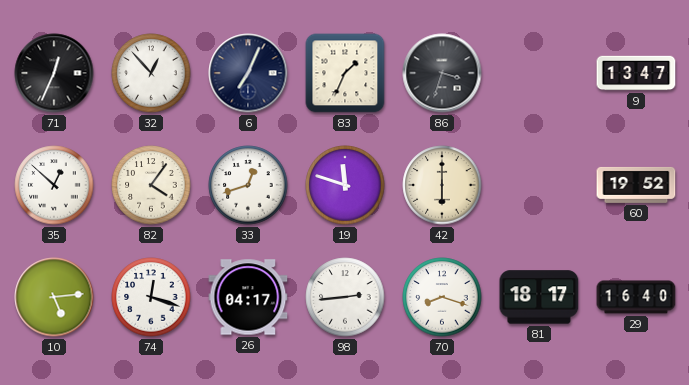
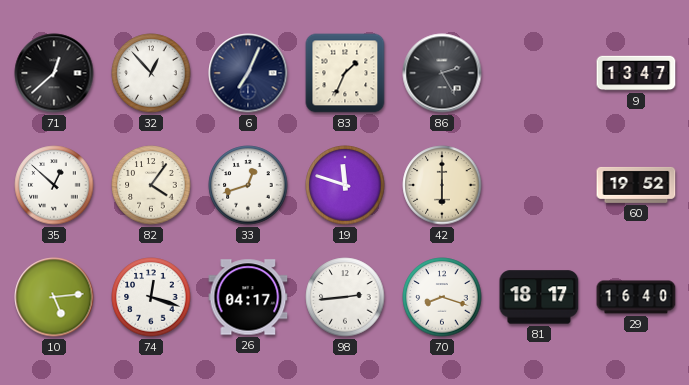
71: 12:34 -> 12:38
86: 3:33 -> 2:25
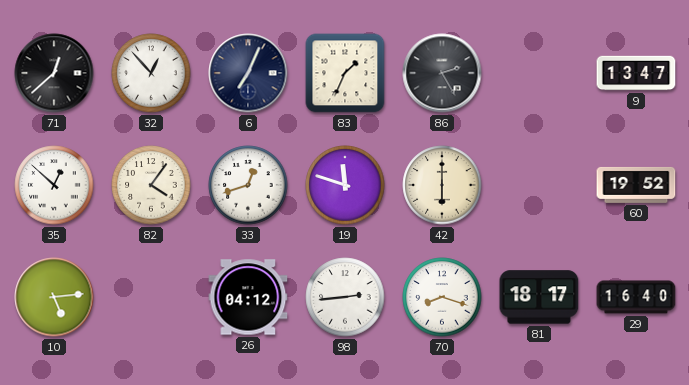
74: 12:18 -> none
26: 04:17 -> 04:12
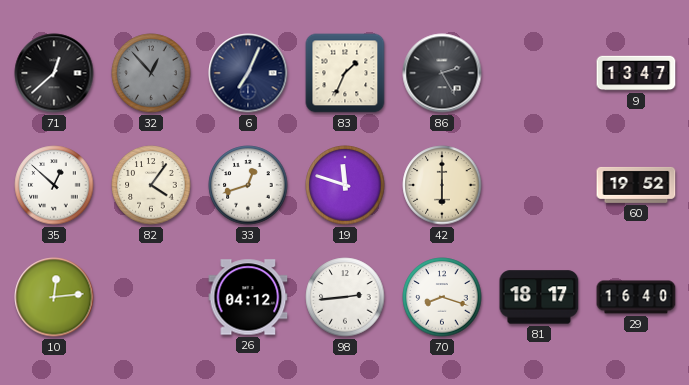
32 dial: white -> grey
10: 5:14 -> 12:14
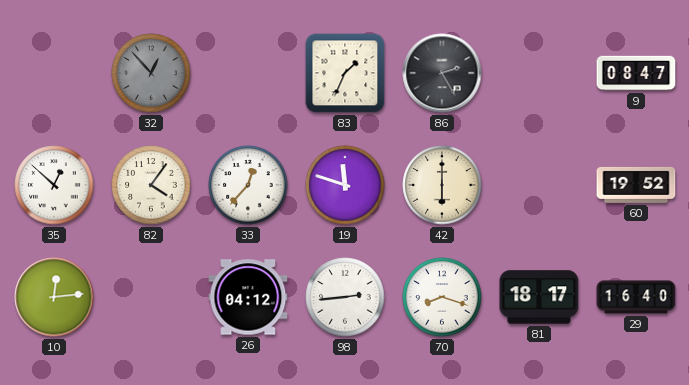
71: 12:38 -> none
6: 7:04 -> none
9: 13:47 -> 08:47
33: 12:42 -> 12:37
